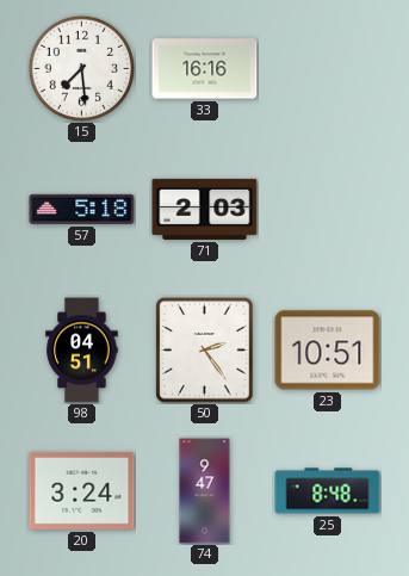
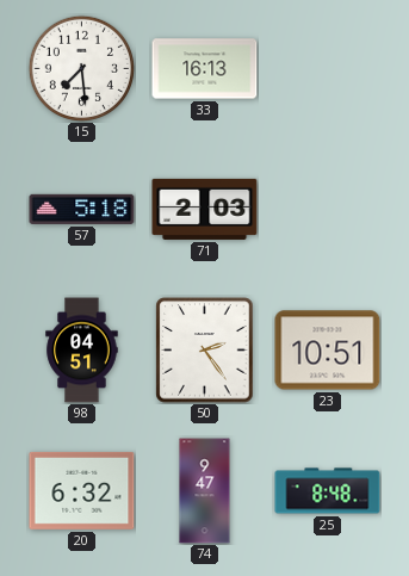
33: 16:16 -> 16:13
20: 3:24 -> 6:32
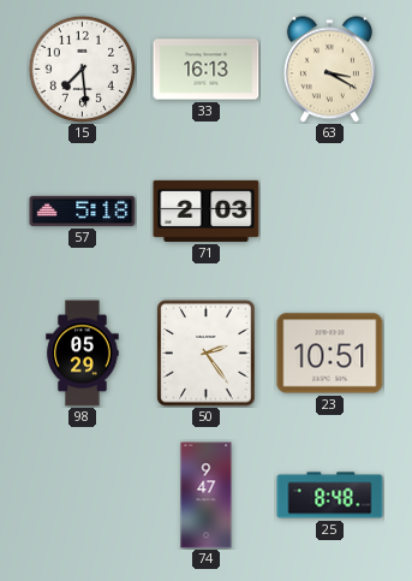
63: none -> 3:20
98: 04:51 -> 05:29
20: 6:32 -> none
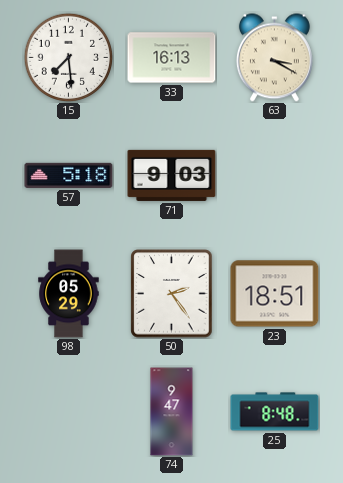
71: 2:03 -> 9:03
23: 10:51 -> 18:51
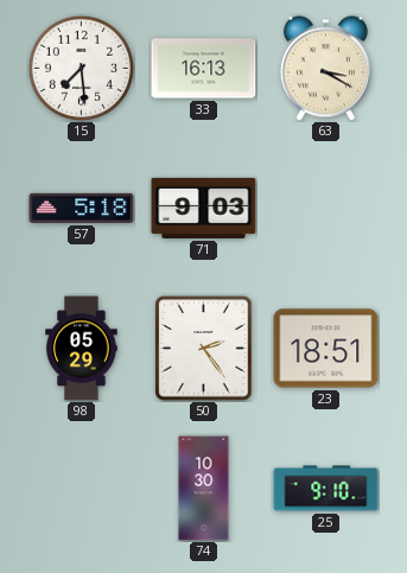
74: 9:47 -> 10:30
25: 8:48 -> 9:10
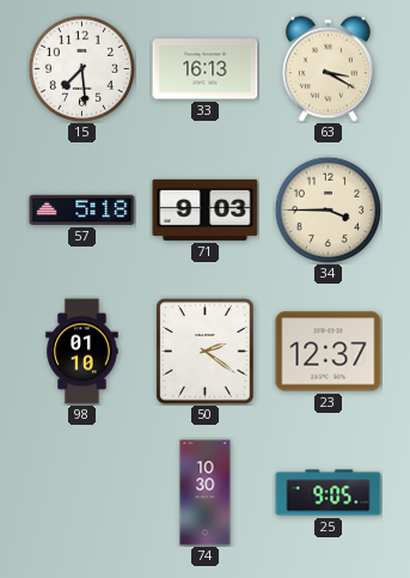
34: none -> 3:45
98: 05:29 -> 01:10
50: 2:24 -> 2:21
23: 18:51 -> 12:37
25: 9:10 -> 9:05
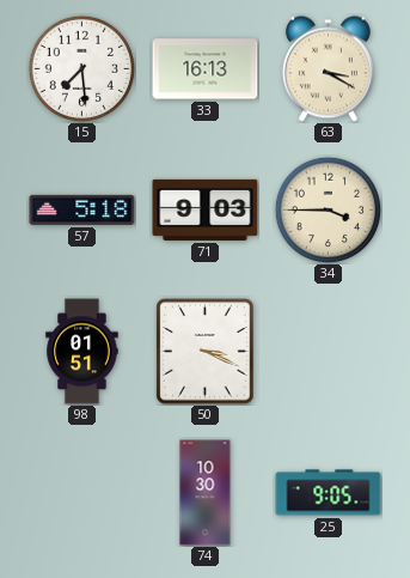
98: 01:10 -> 01:51
50: 2:21 -> 3:19
23: 12:37 -> none
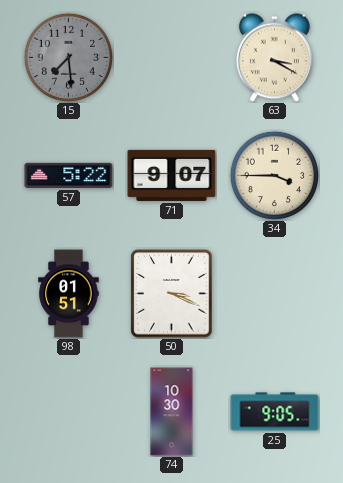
15 dial: white -> grey
33: 16:13 -> none
57: 5:18 -> 5:22
71: 9:03 -> 9:07
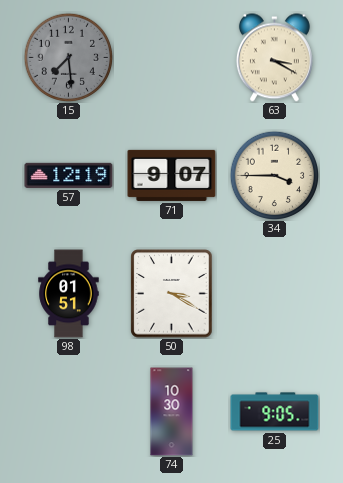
57: 5:22 -> 12:19
50: 3:19 -> 3:20
